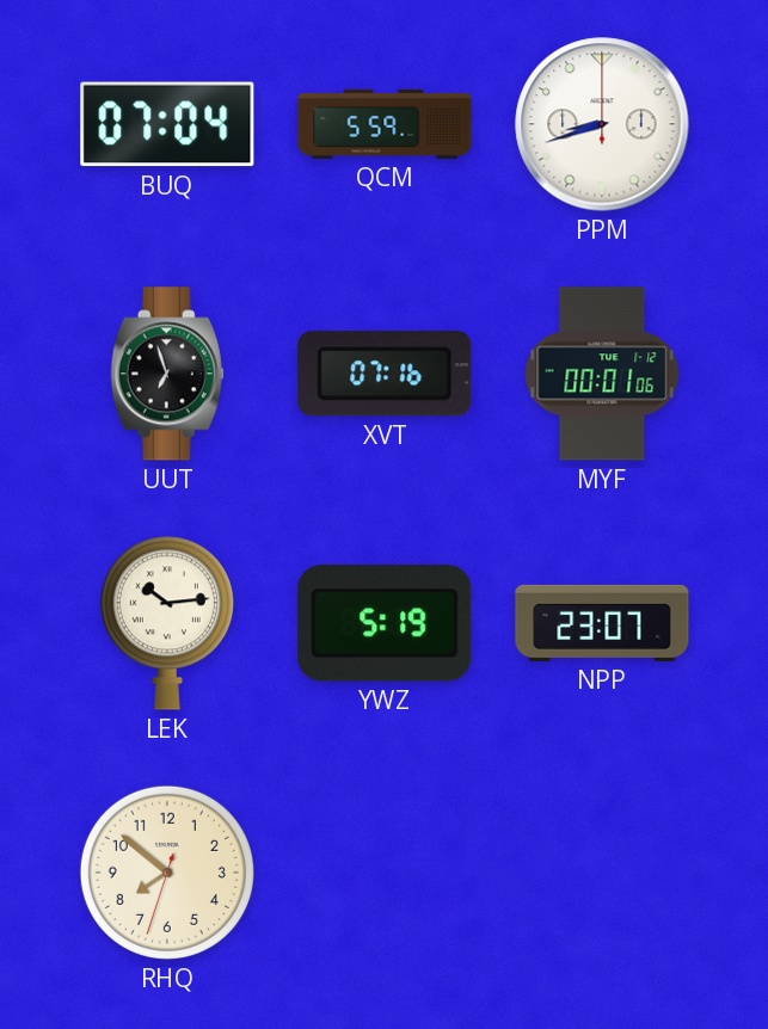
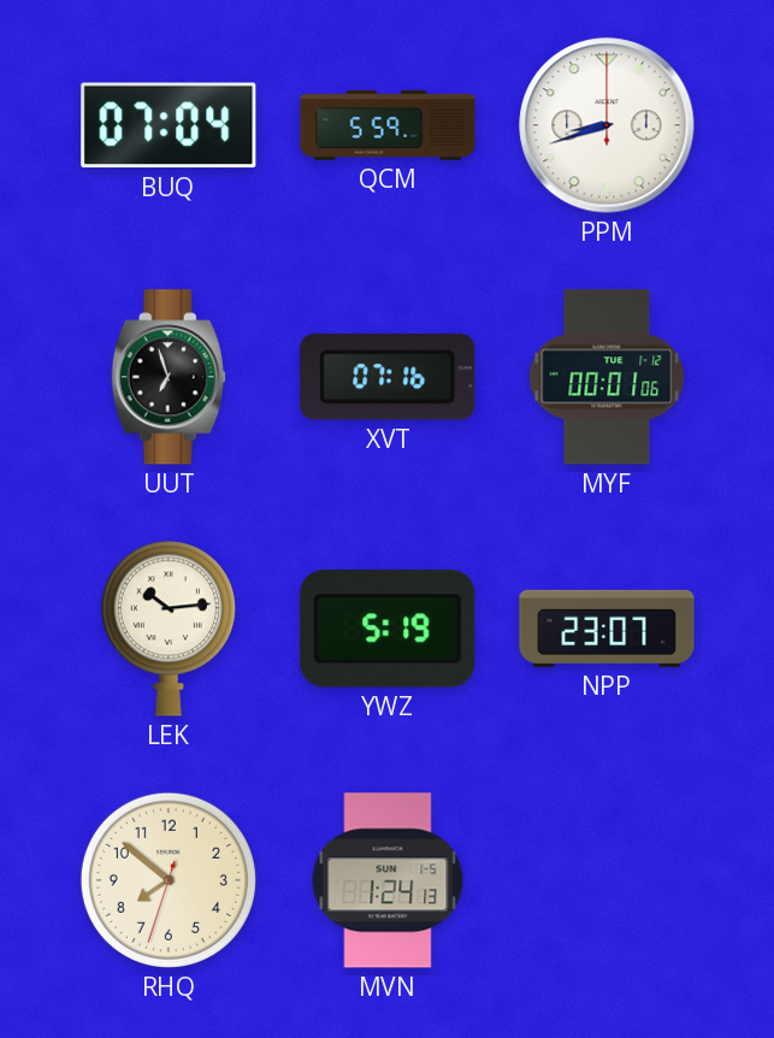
MVN: none -> 1:24
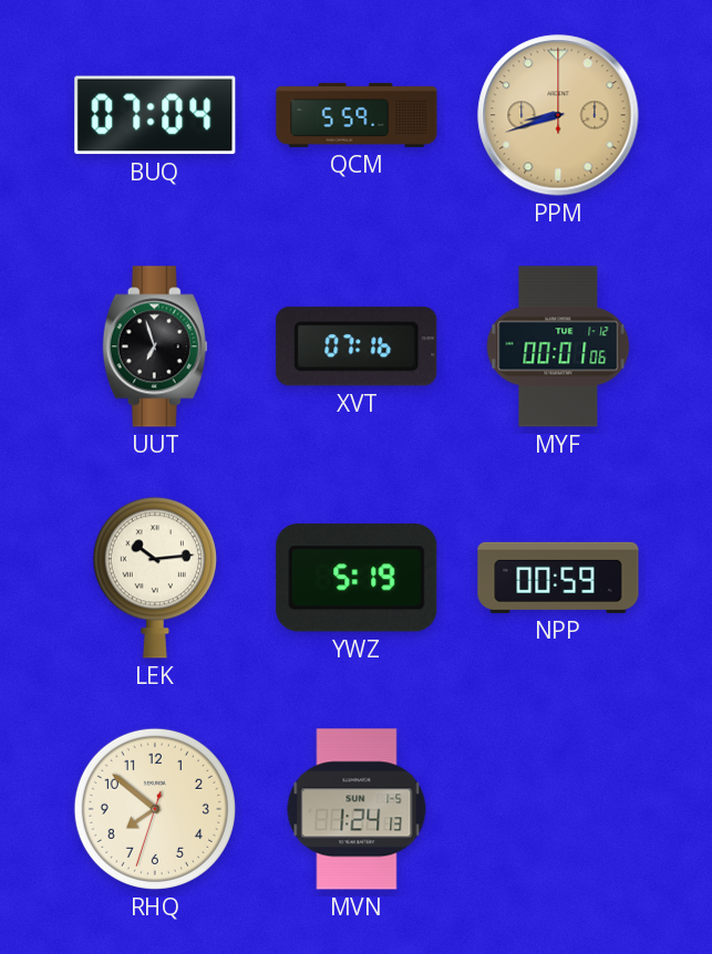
PPM dial: white -> champagne
NPP: 23:07 -> 00:59
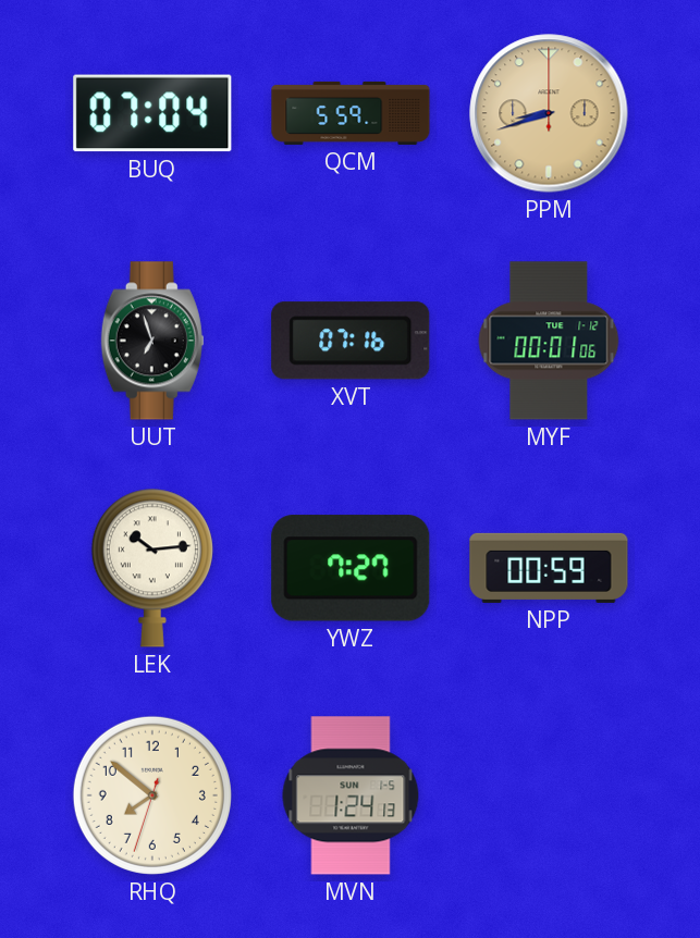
YWZ: 5:19 -> 7:27
